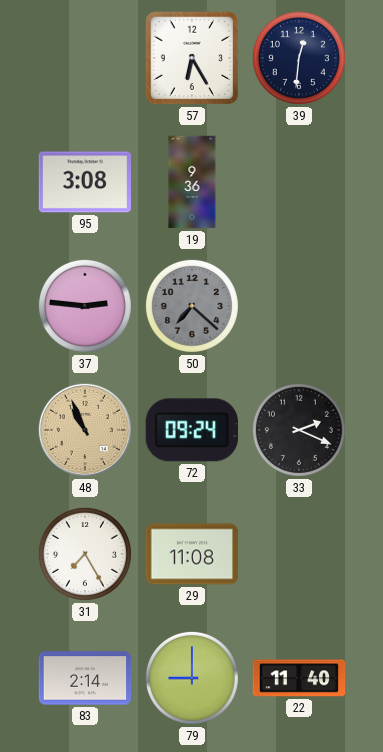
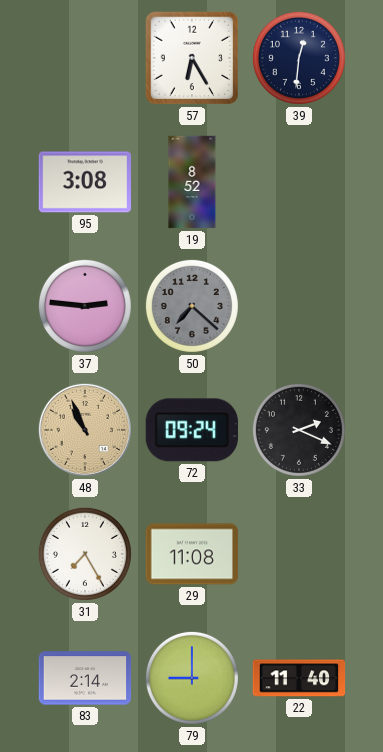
19: 9:36 -> 8:52
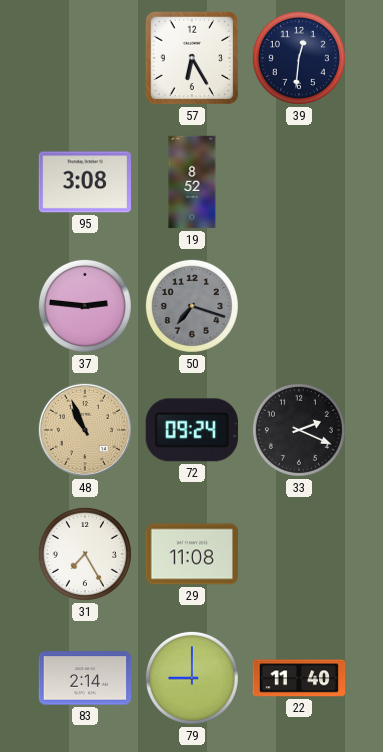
50: 7:22 -> 7:18
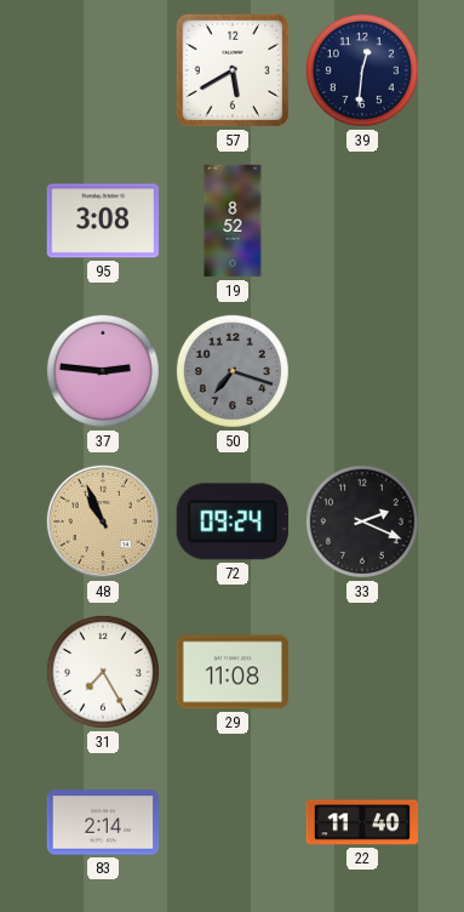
57: 6:25 -> 5:40
79: 9:00 -> none
